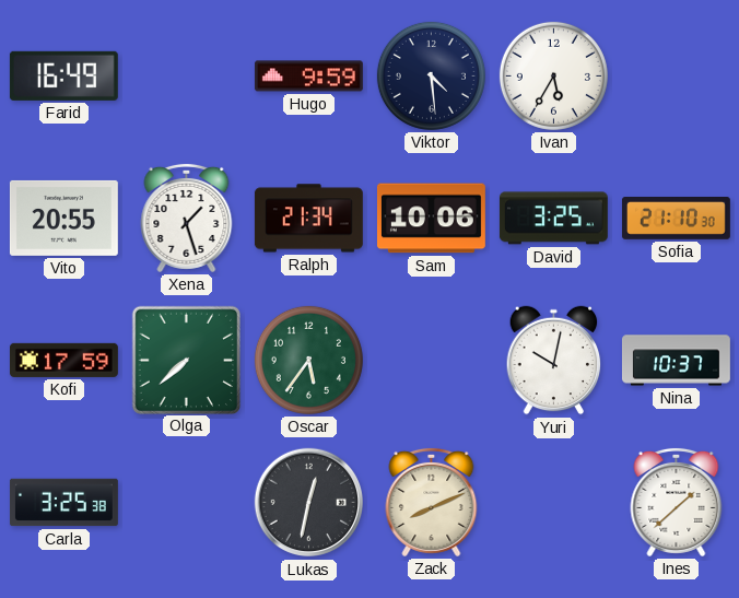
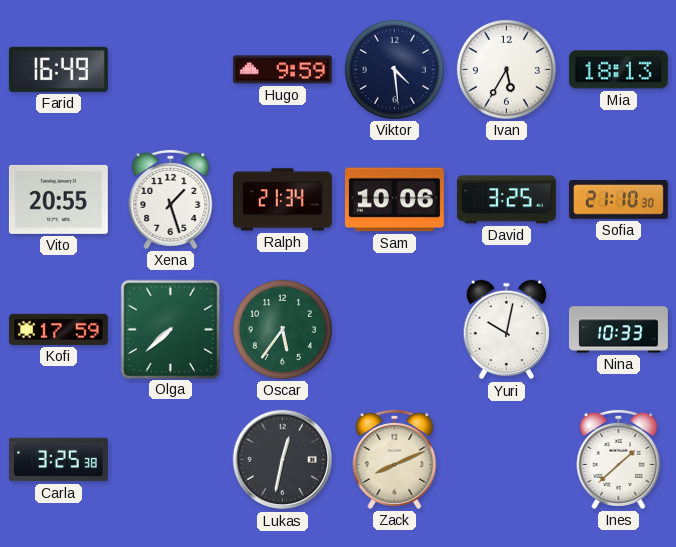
Mia: none -> 18:13
Nina: 10:37 -> 10:33
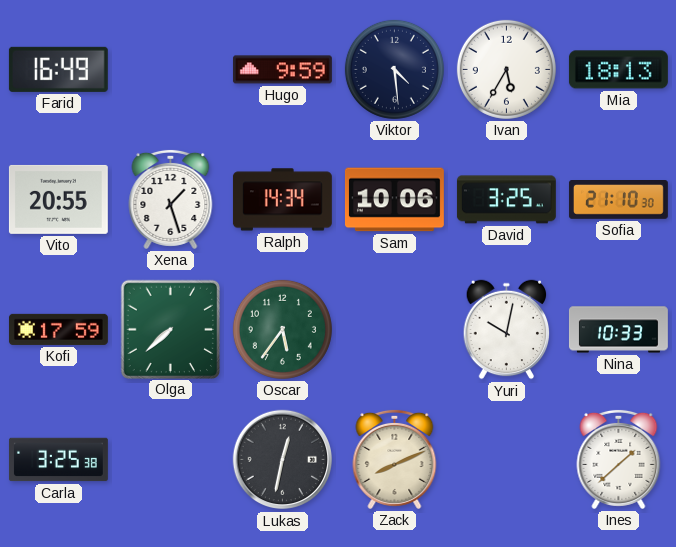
Ralph: 21:34 -> 14:34
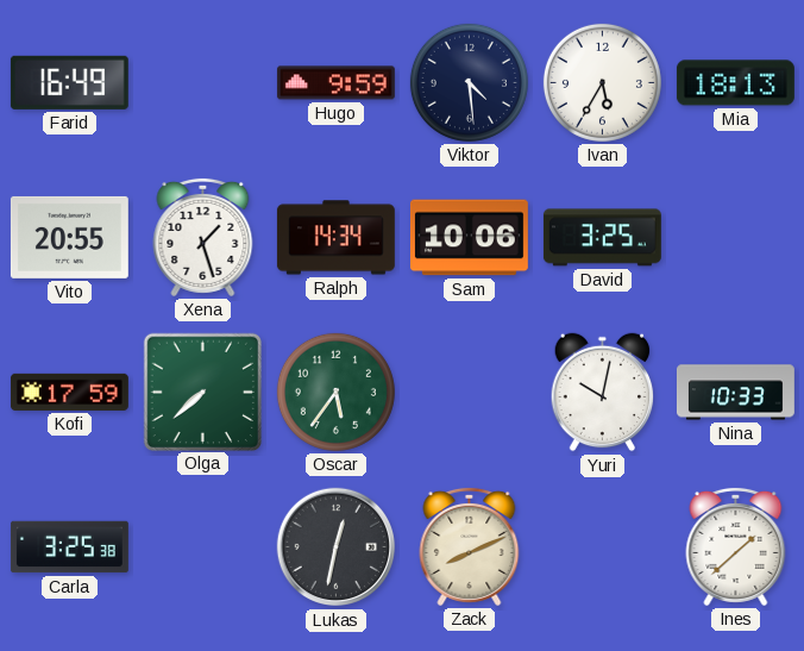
Sofia: 21:10 -> none
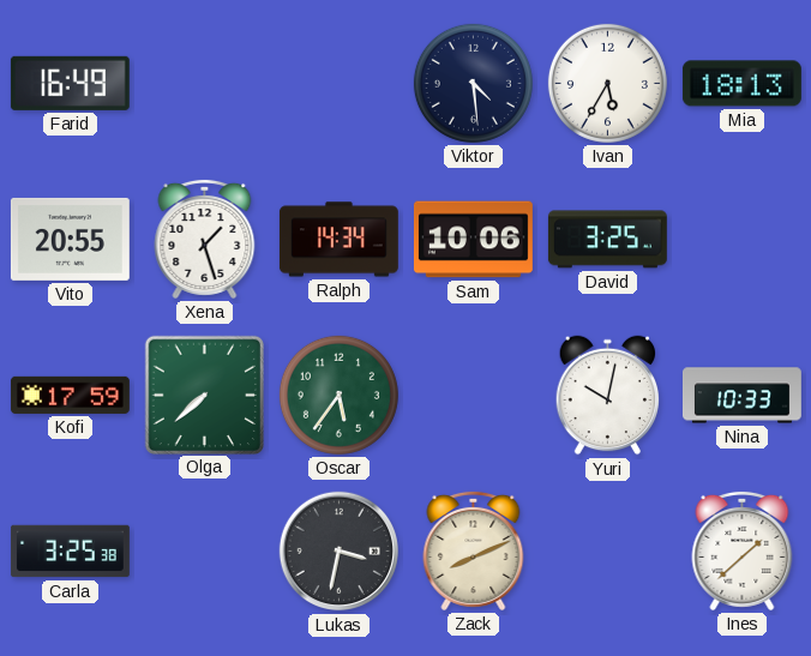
Hugo: 9:59 -> none
Lukas: 12:32 -> 3:32
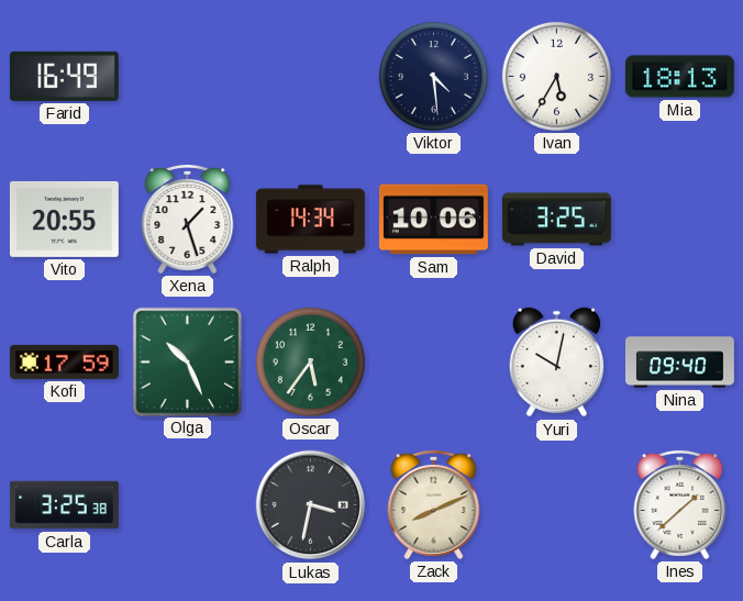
Olga: 7:38 -> 10:26
Nina: 10:33 -> 09:40
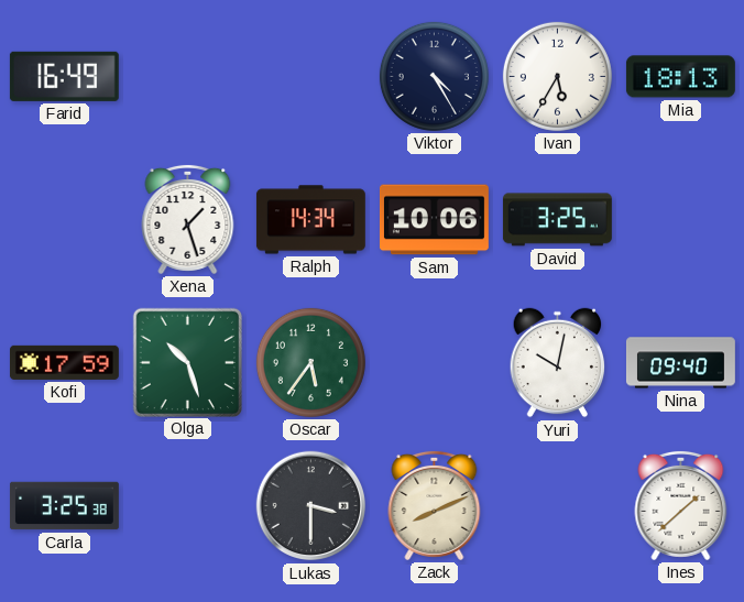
Viktor: 4:29 -> 4:25
Vito: 20:55 -> none
Olga: 10:26 -> 10:27
Lukas: 3:32 -> 3:30
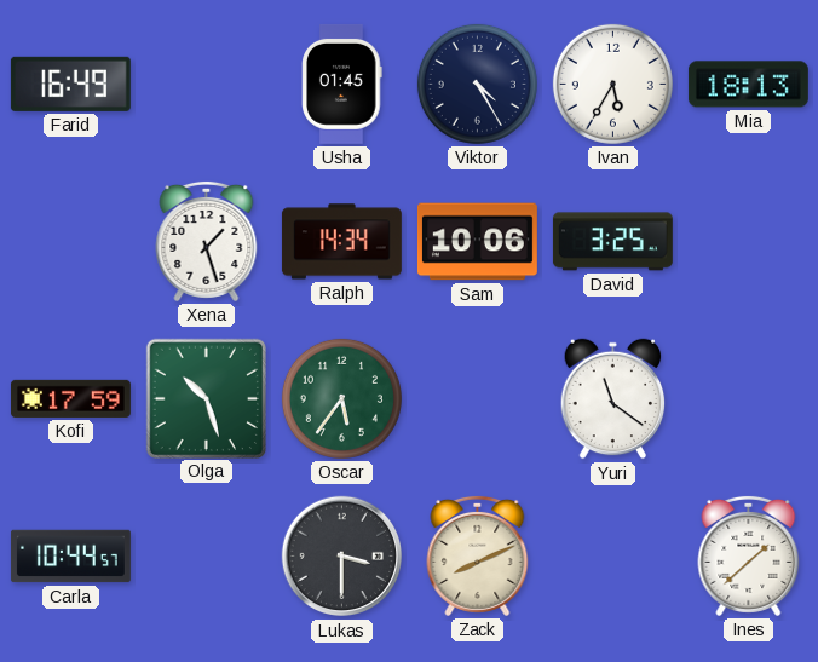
Usha: none -> 01:45
Yuri: 10:02 -> 11:21
Nina: 09:40 -> none
Carla: 3:25 -> 10:44
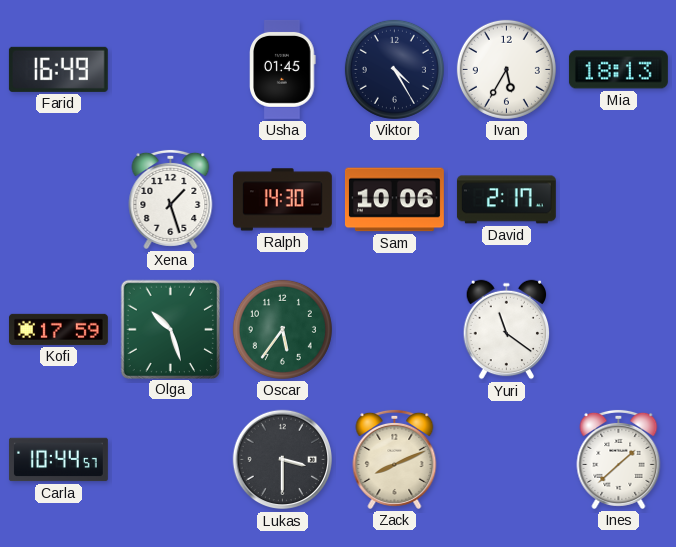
Ralph: 14:34 -> 14:30
David: 3:25 -> 2:17
